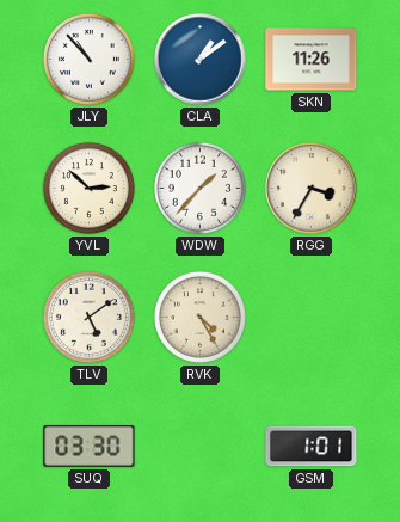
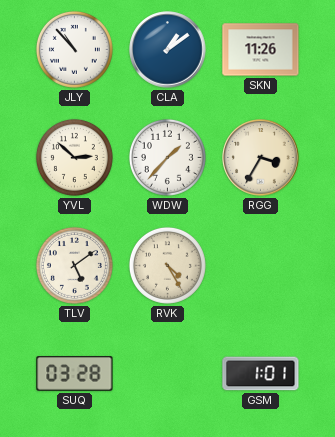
SUQ: 03:30 -> 03:28
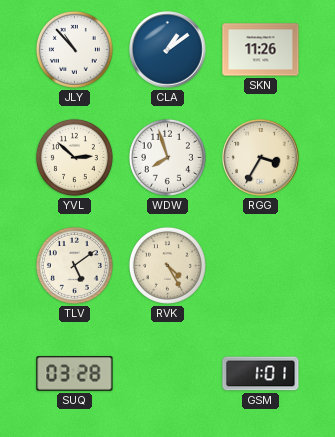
WDW: 1:37 -> 7:57
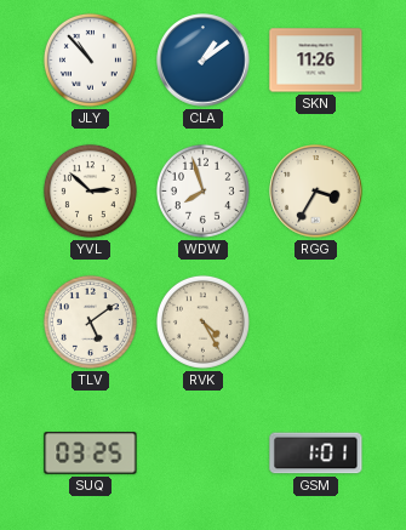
SUQ: 03:28 -> 03:25
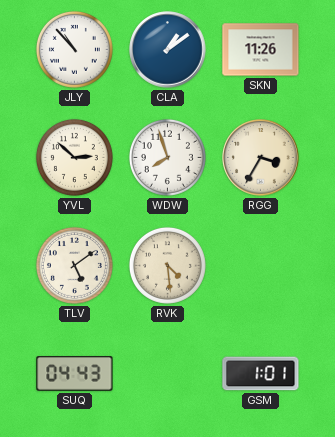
RVK: 4:25 -> 4:29
SUQ: 03:25 -> 04:43
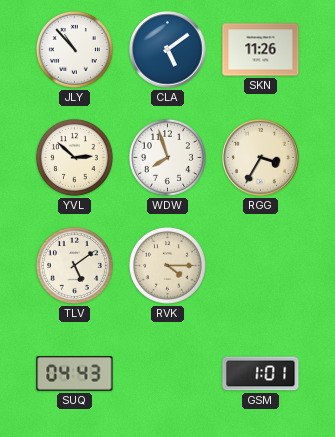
CLA: 1:09 -> 5:09
RVK: 4:29 -> 4:15
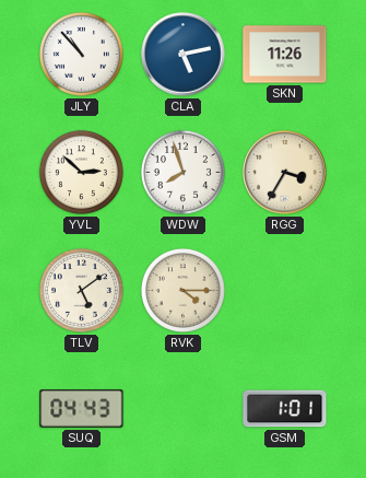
CLA: 5:09 -> 5:13
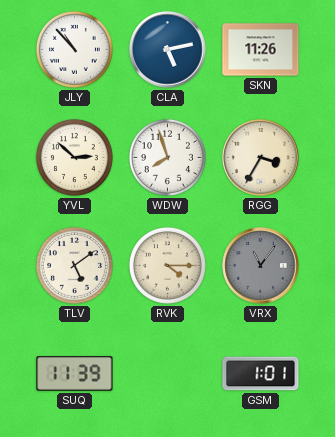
VRX: none -> 11:06
SUQ: 04:43 -> 11:39
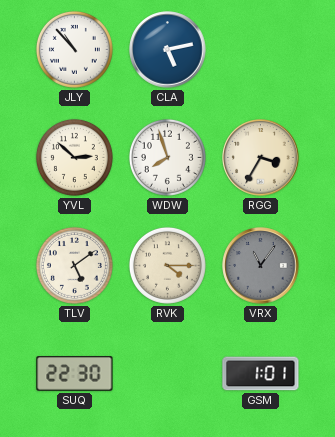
SKN: 11:26 -> none
SUQ: 11:39 -> 22:30
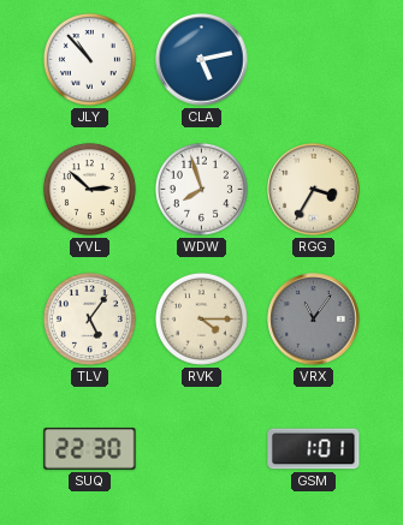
TLV: 5:09 -> 5:06
